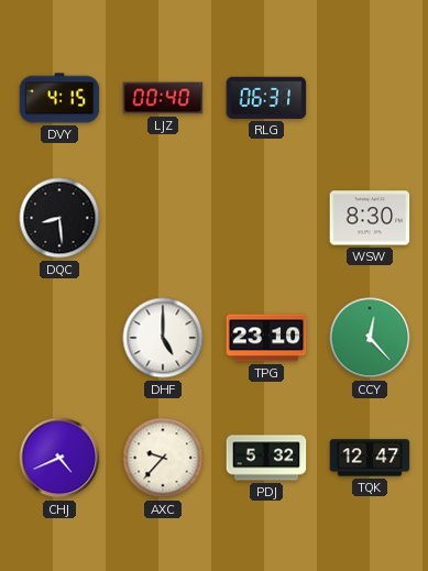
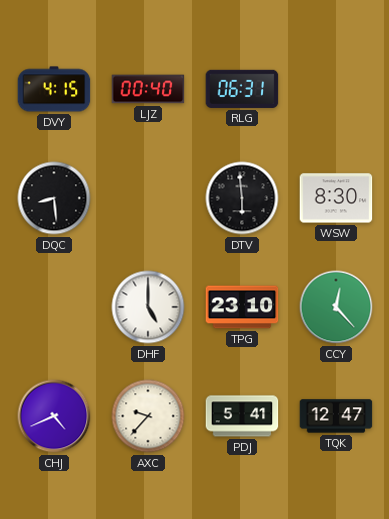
DTV: none -> 5:59
PDJ: 5:32 -> 5:41
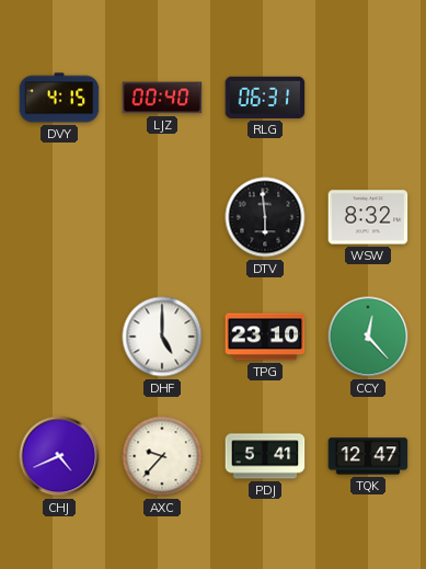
DQC: 8:29 -> none
WSW: 8:30 -> 8:32
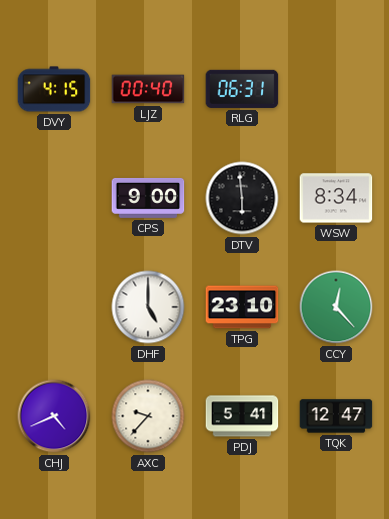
CPS: none -> 9:00
WSW: 8:32 -> 8:34
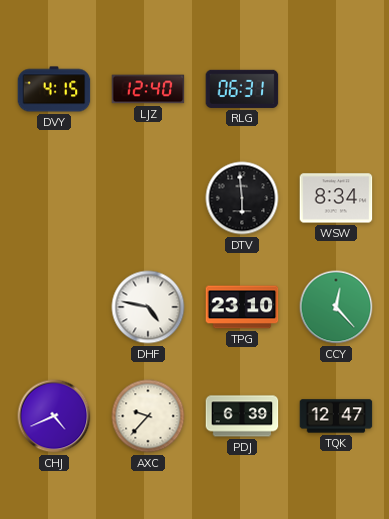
LJZ: 00:40 -> 12:40
CPS: 9:00 -> none
DHF: 5:00 -> 4:47
PDJ: 5:41 -> 6:39
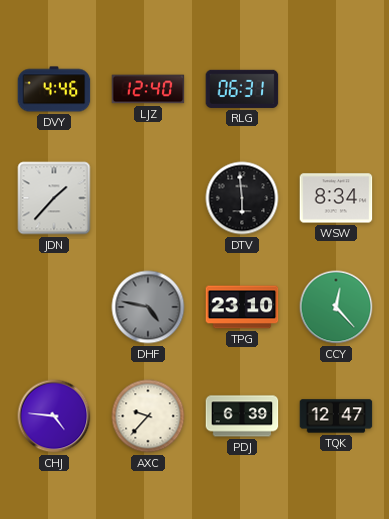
DVY: 4:15 -> 4:46
JDN: none -> 1:37
DHF dial: white -> grey
CHJ: 4:41 -> 4:46
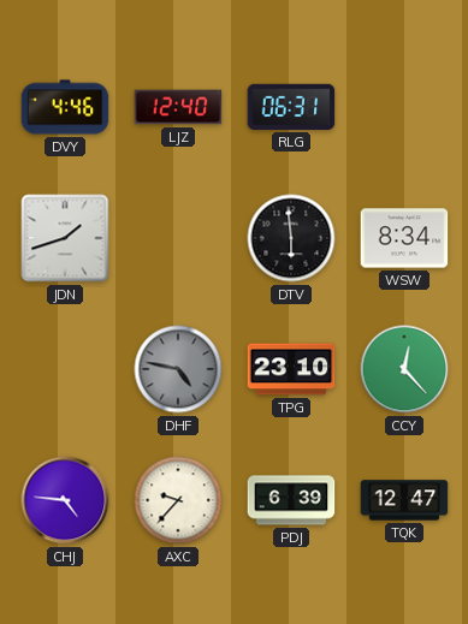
JDN: 1:37 -> 1:42
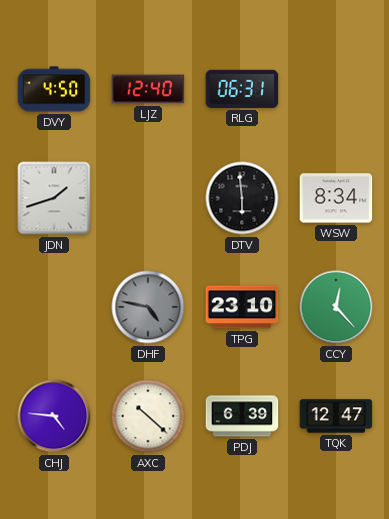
DVY: 4:46 -> 4:50
AXC: 9:37 -> 10:22
